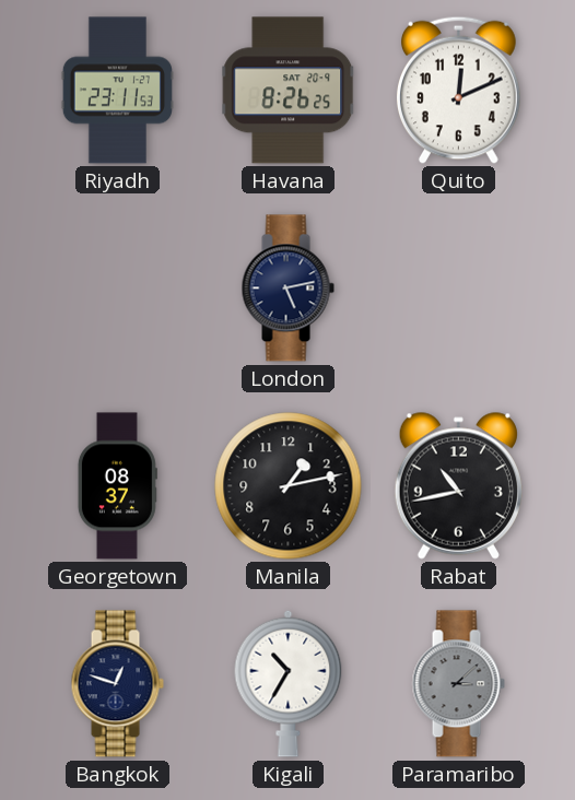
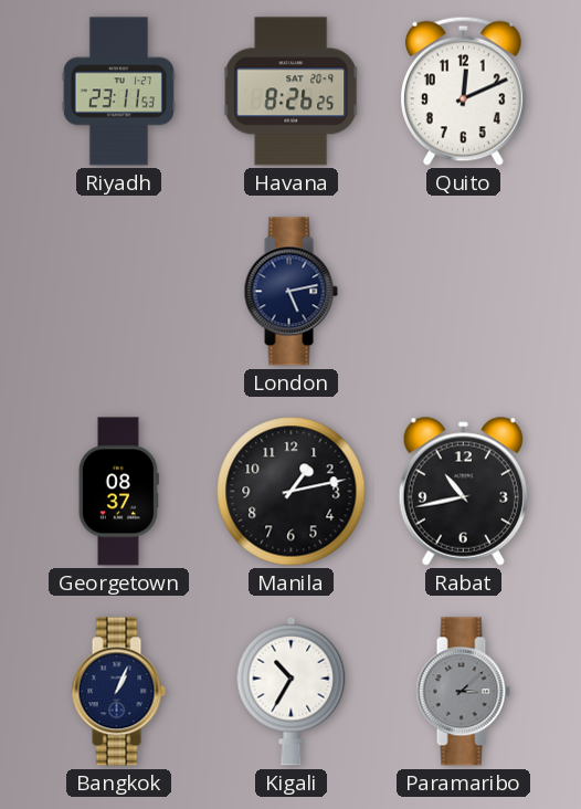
Bangkok: 12:48 -> 1:04
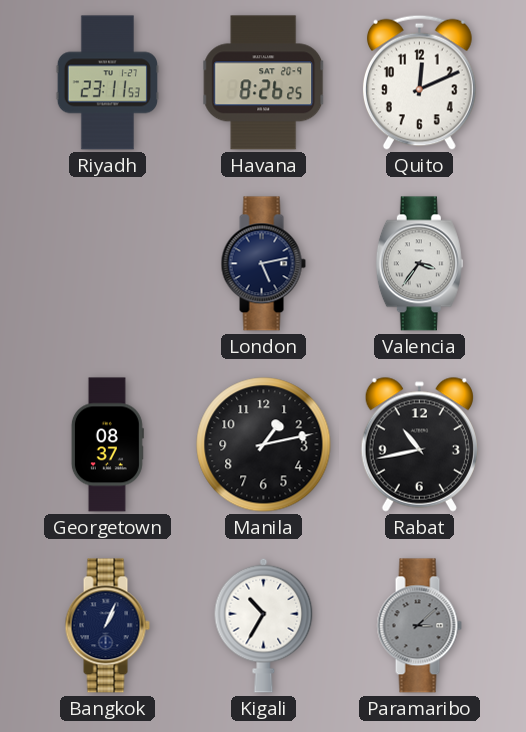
Valencia: none -> 3:36
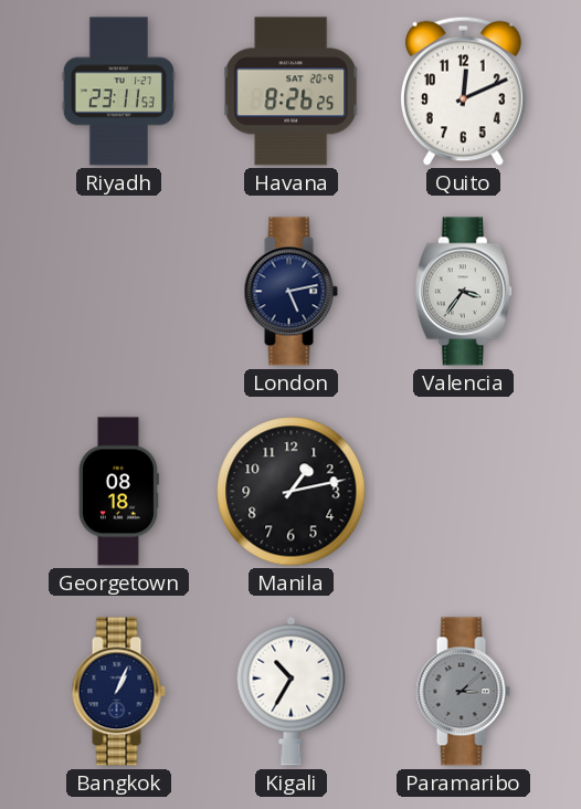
Georgetown: 08:37 -> 08:18
Rabat: 10:43 -> none
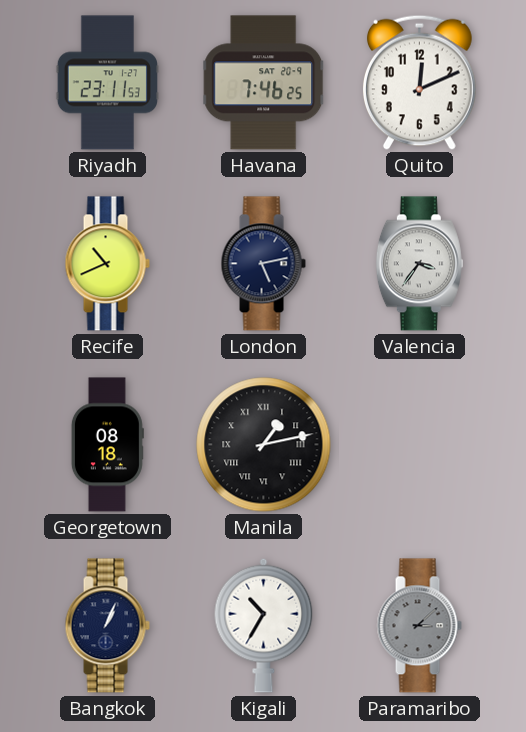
Havana: 8:26 -> 7:46
Recife: none -> 10:41
Manila numerals: Arabic -> Roman
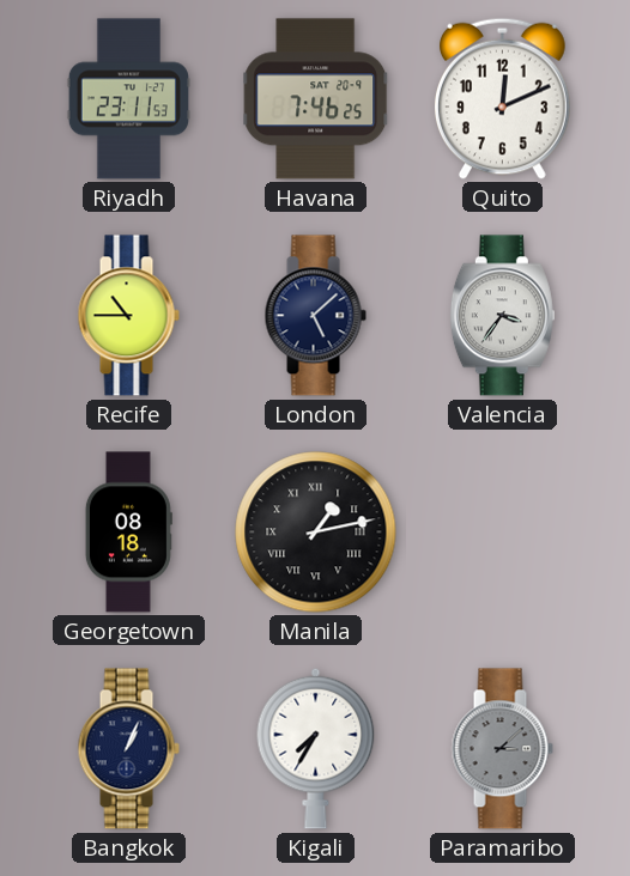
Recife: 10:41 -> 10:45
London: 5:13 -> 5:08
Kigali: 10:35 -> 7:35
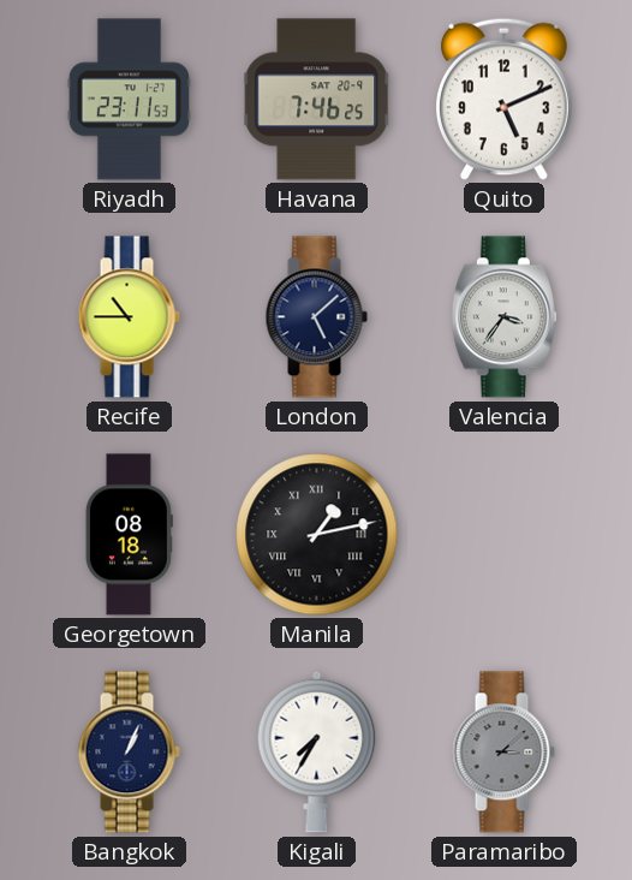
Quito: 12:11 -> 5:11
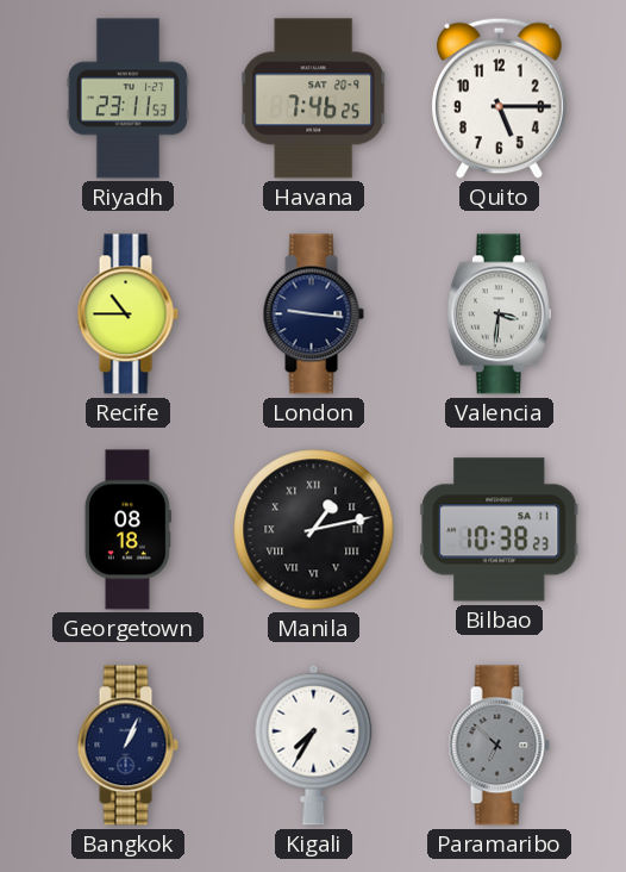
Quito: 5:11 -> 5:15
London: 5:08 -> 9:16
Valencia: 3:36 -> 3:31
Bilbao: none -> 10:38
Paramaribo: 3:08 -> 6:52
